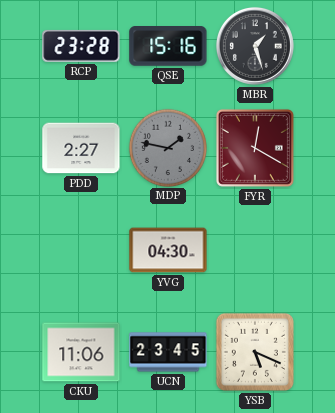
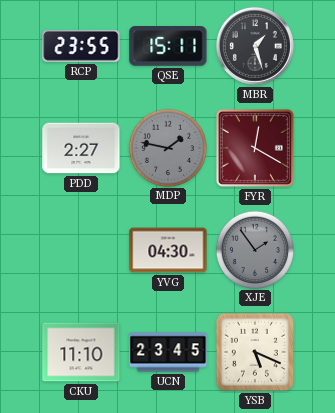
RCP: 23:28 -> 23:55
QSE: 15:16 -> 15:11
XJE: none -> 1:54
CKU: 11:06 -> 11:10
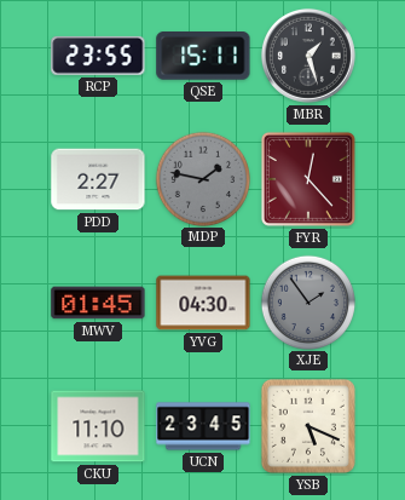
FYR: 12:20 -> 12:23
MWV: none -> 01:45
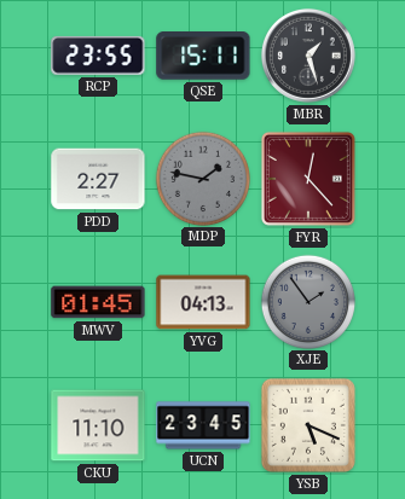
YVG: 04:30 -> 04:13
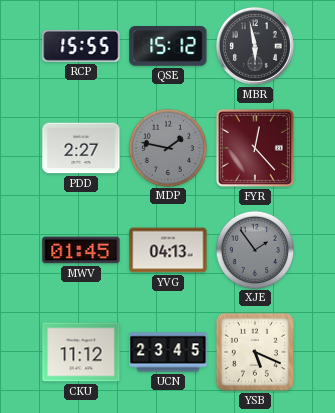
RCP: 23:55 -> 15:55
QSE: 15:11 -> 15:12
MBR: 1:27 -> 5:58
CKU: 11:10 -> 11:12
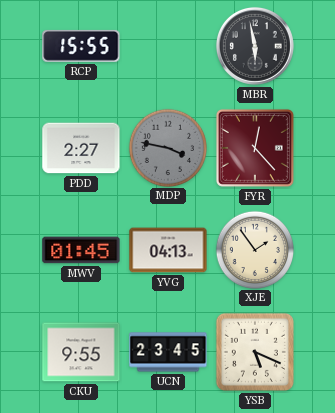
QSE: 15:12 -> none
MDP: 1:47 -> 3:47
XJE dial: grey -> cream
CKU: 11:12 -> 9:55
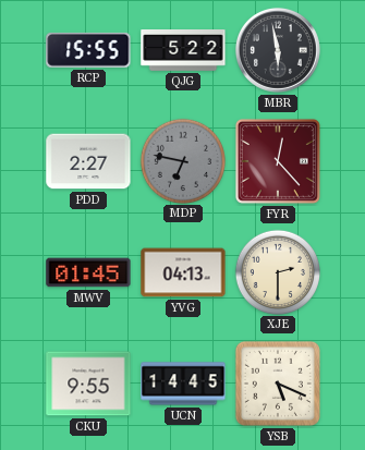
QJG: none -> 5:22
MDP: 3:47 -> 6:47
XJE: 1:54 -> 2:30
UCN: 23:45 -> 14:45
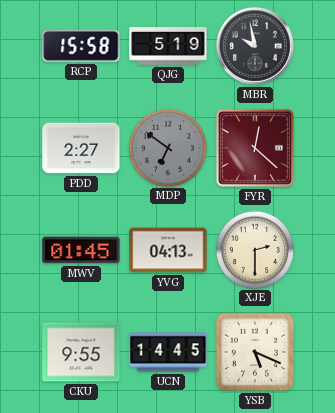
RCP: 15:55 -> 15:58
QJG: 5:22 -> 5:19
MBR: 5:58 -> 9:58
MDP: 6:47 -> 6:51
FYR: 12:23 -> 12:22
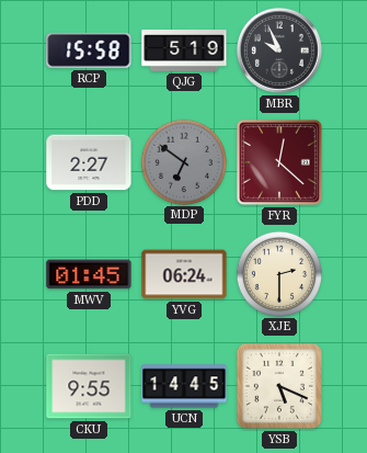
MBR: 9:58 -> 9:56
YVG: 04:13 -> 06:24
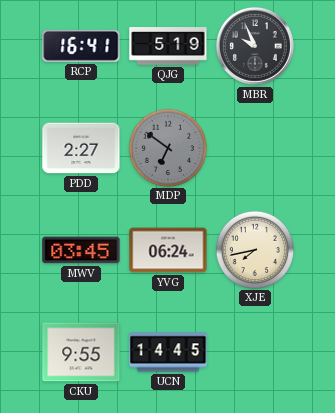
RCP: 15:58 -> 16:41
FYR: 12:22 -> none
MWV: 01:45 -> 03:45
XJE: 2:30 -> 7:43
YSB: 5:19 -> none
